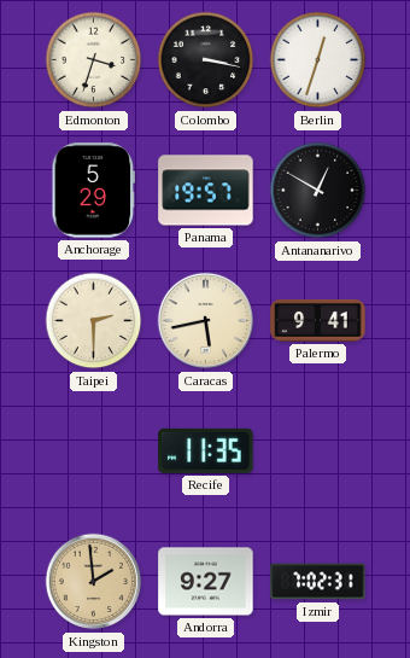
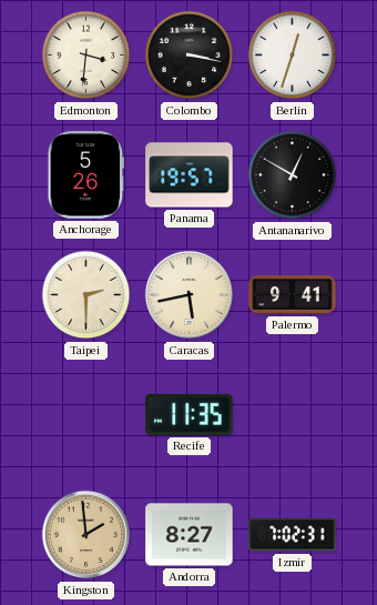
Edmonton: 3:33 -> 3:31
Anchorage: 5:29 -> 5:26
Andorra: 9:27 -> 8:27
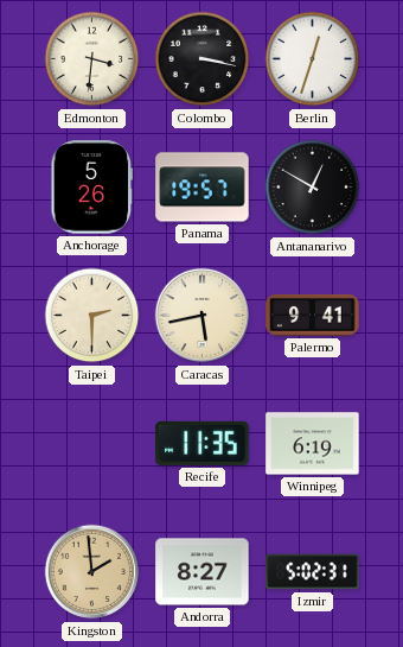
Winnipeg: none -> 6:19
Izmir: 7:02 -> 5:02
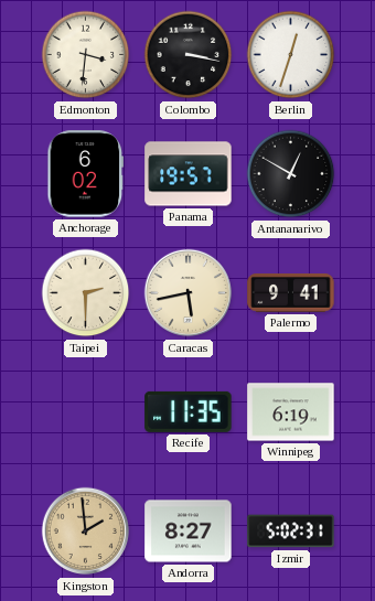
Anchorage: 5:26 -> 6:02
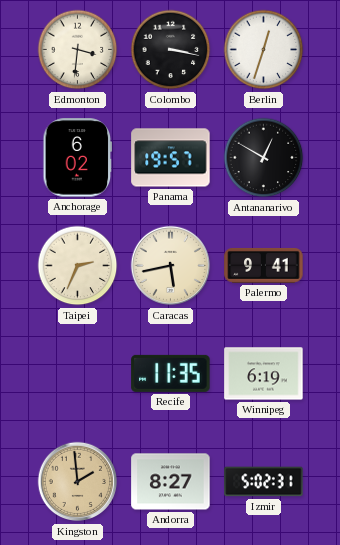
Taipei: 2:30 -> 2:34
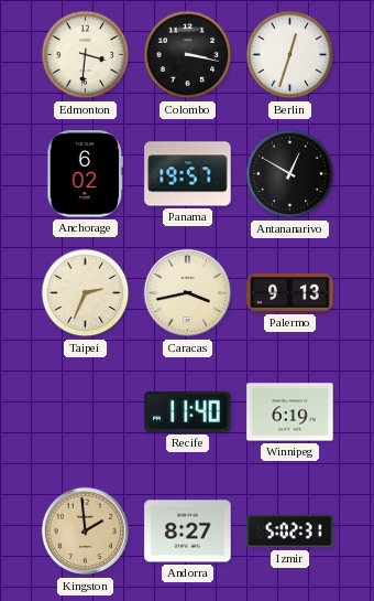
Caracas: 5:43 -> 3:43
Palermo: 9:41 -> 9:13
Recife: 11:35 -> 11:40
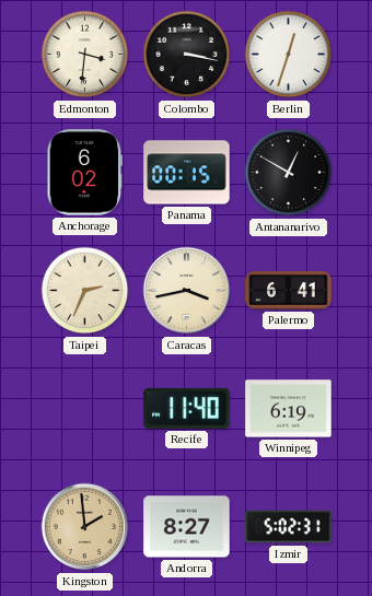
Panama: 19:57 -> 00:15
Palermo: 9:13 -> 6:41
